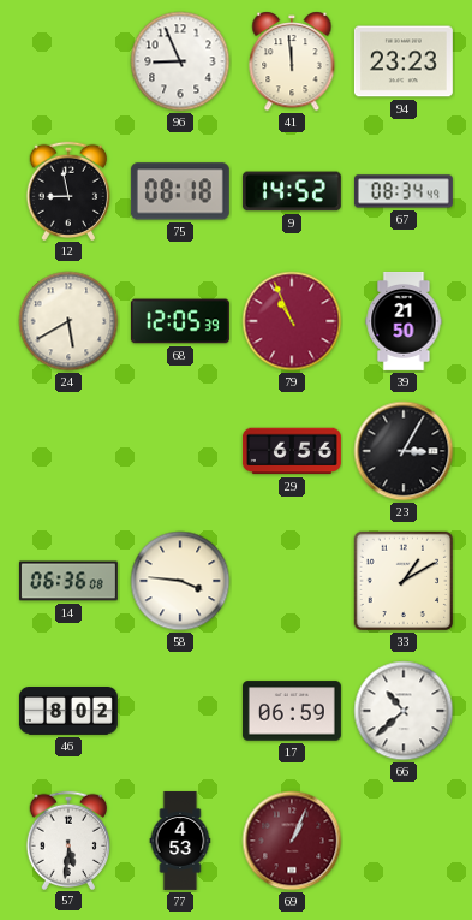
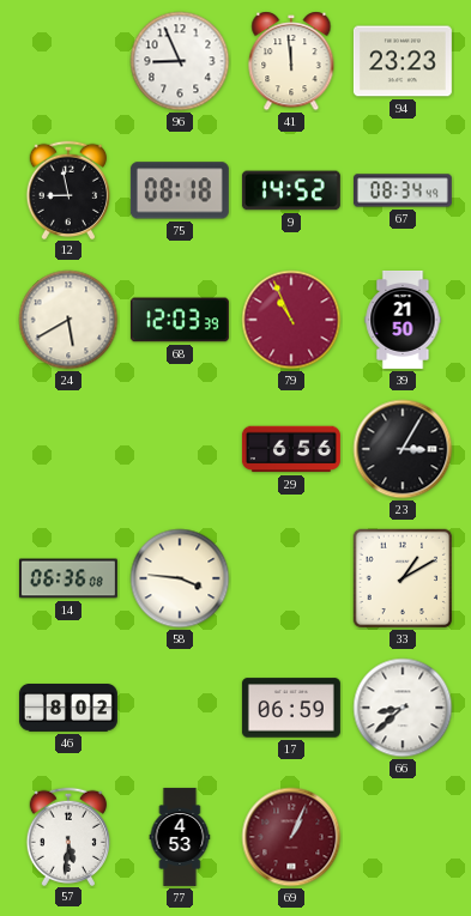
68: 12:05 -> 12:03
66: 10:38 -> 8:38
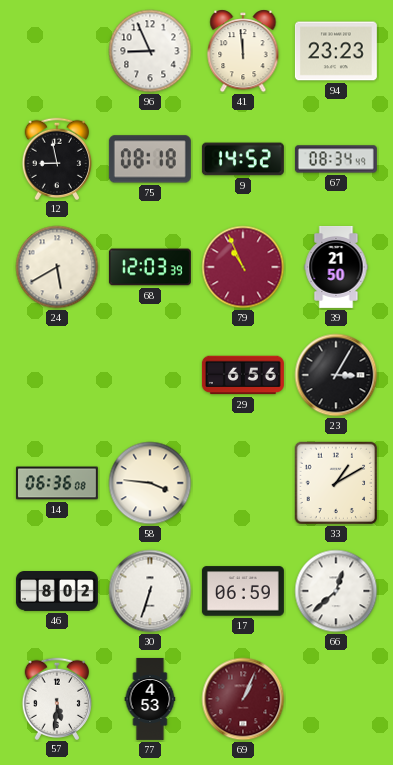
30: none -> 6:33
66: 8:38 -> 12:38
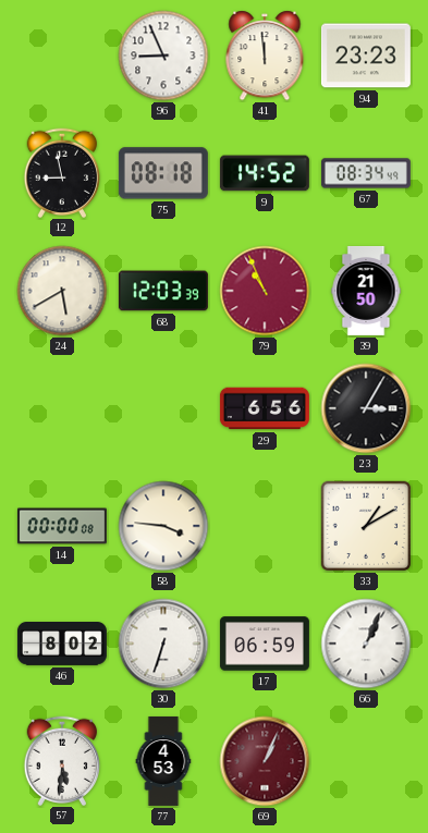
14: 06:36 -> 00:00
66: 12:38 -> 1:04
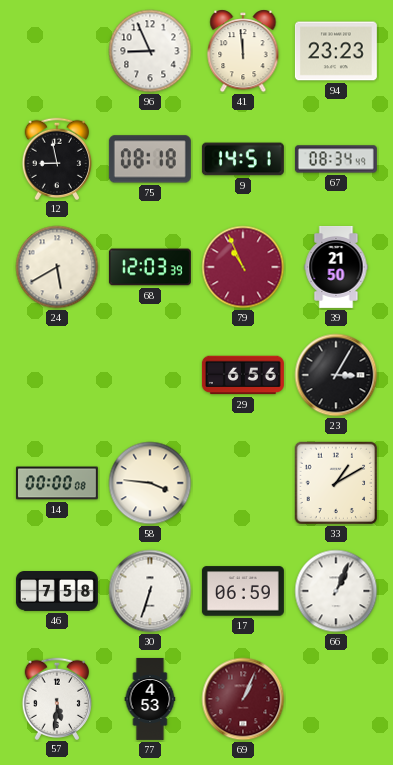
9: 14:52 -> 14:51
46: 8:02 -> 7:58
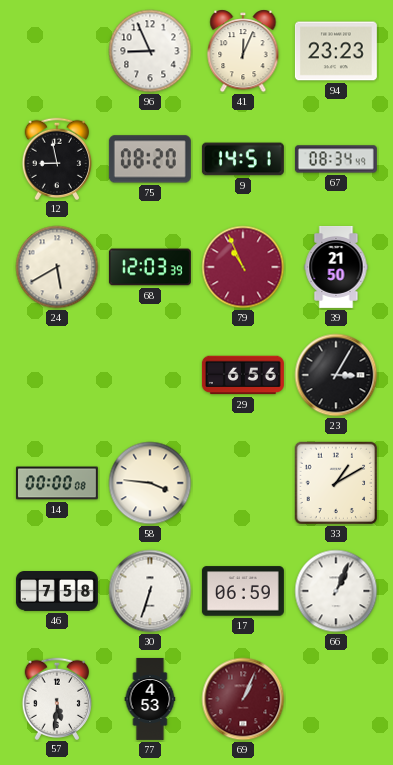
41: 11:59 -> 12:04
75: 08:18 -> 08:20
